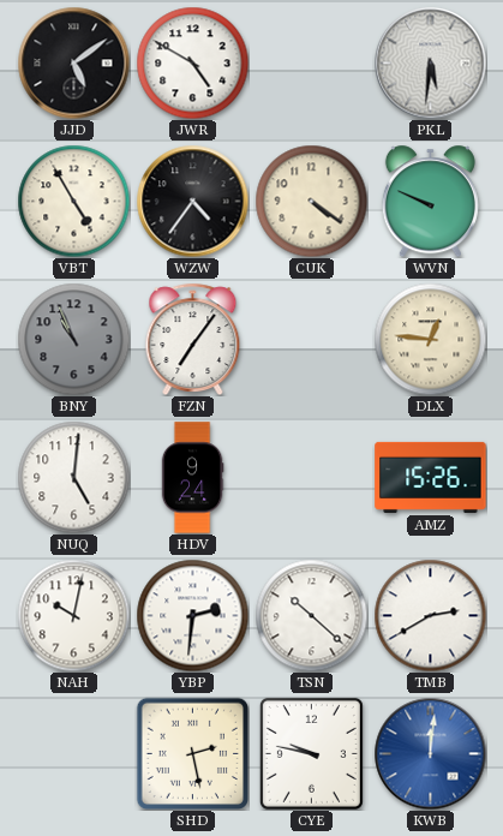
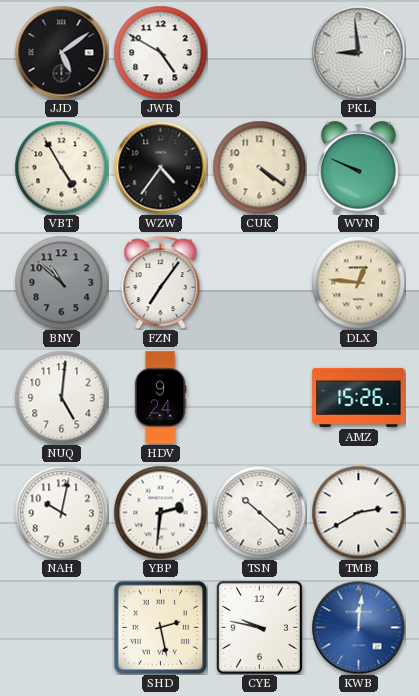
PKL: 5:31 -> 8:59
BNY: 10:56 -> 10:52
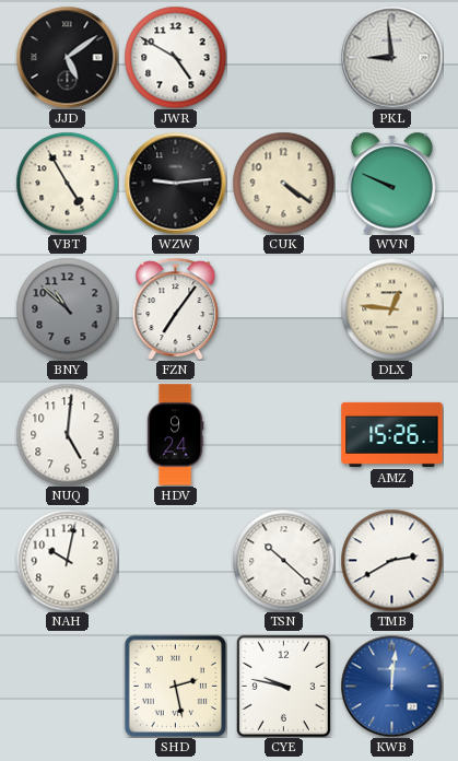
WZW: 4:36 -> 9:14
YBP: 2:31 -> none
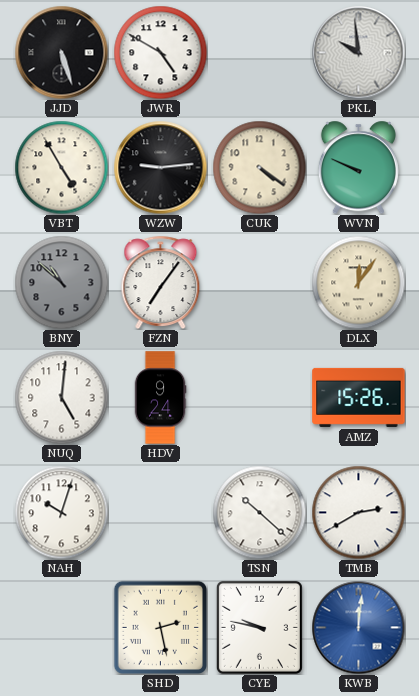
JJD: 5:09 -> 5:27
PKL: 8:59 -> 9:59
DLX: 12:46 -> 12:06
NAH: 10:02 -> 10:03
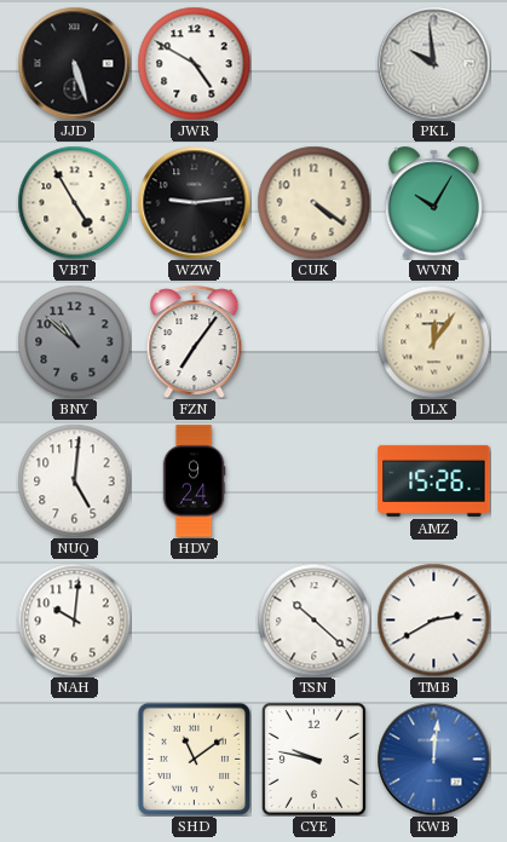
WVN: 9:49 -> 10:05
NAH: 10:03 -> 10:01
SHD: 2:28 -> 11:09
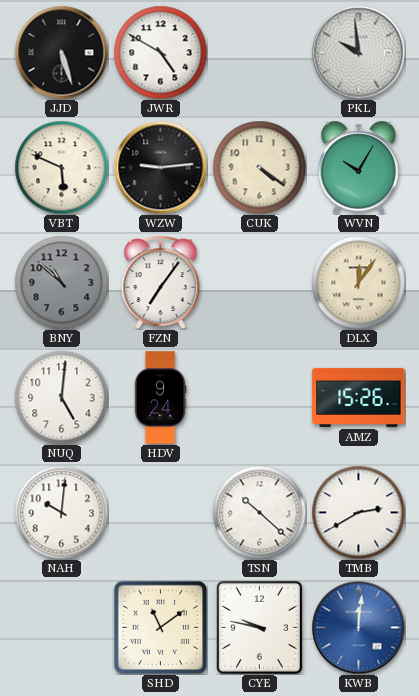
VBT: 4:55 -> 5:49
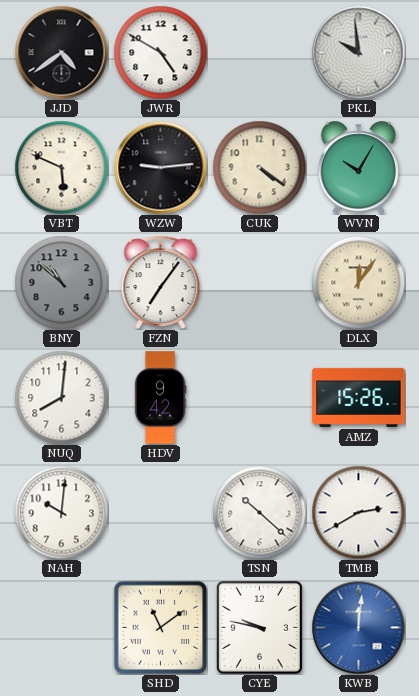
JJD: 5:27 -> 4:39
NUQ: 5:01 -> 8:01
HDV: 9:24 -> 9:42
